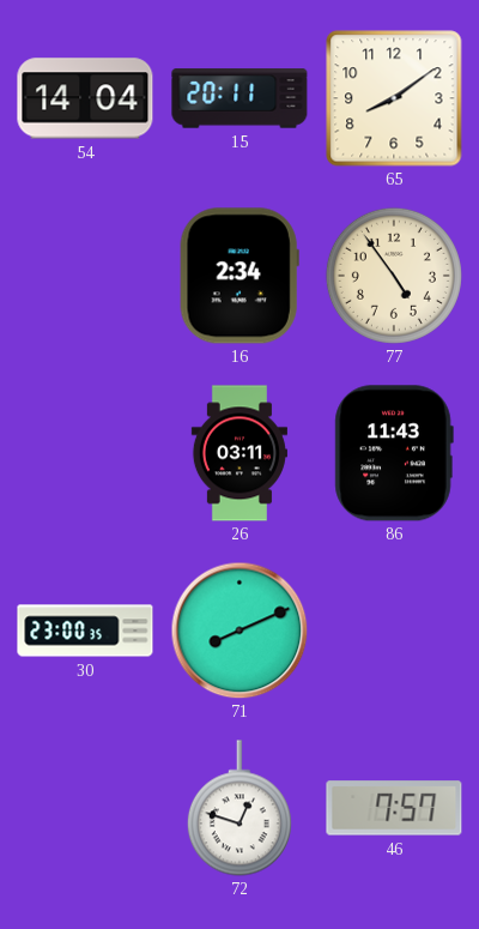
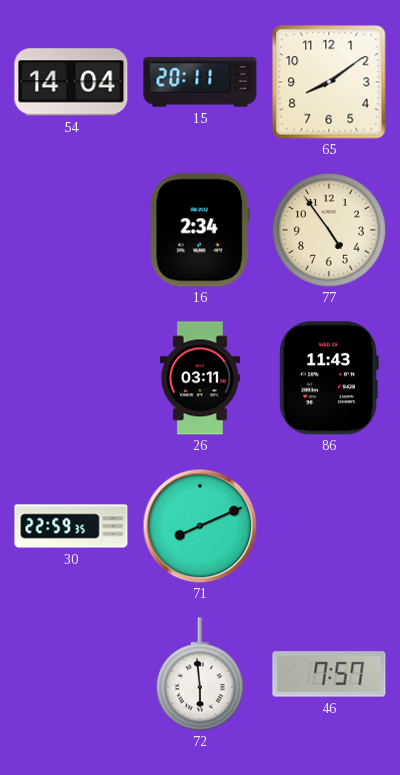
30: 23:00 -> 22:59
72: 12:48 -> 5:59
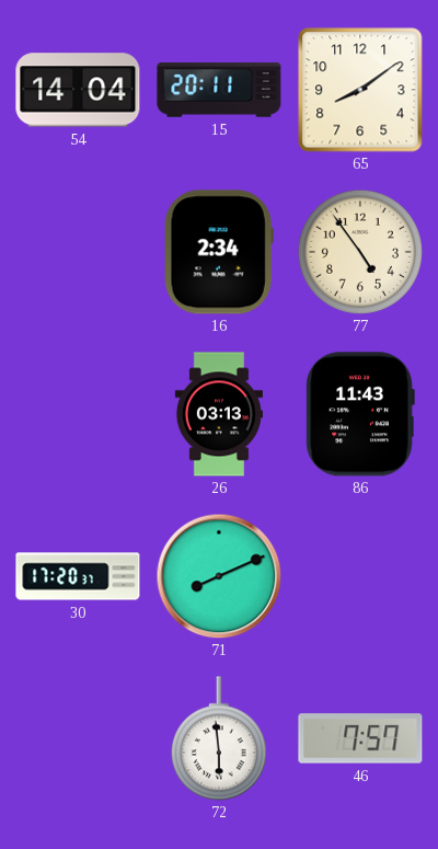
26: 03:11 -> 03:13
30: 22:59 -> 17:20
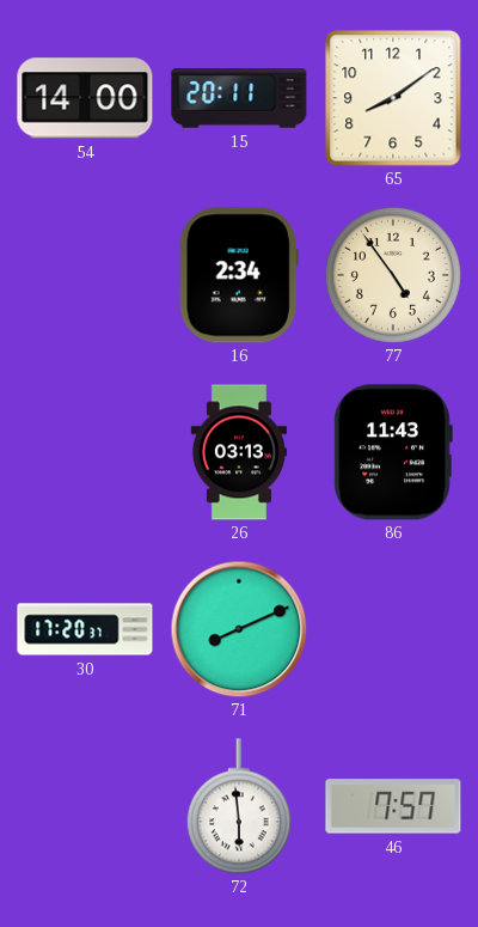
54: 14:04 -> 14:00
